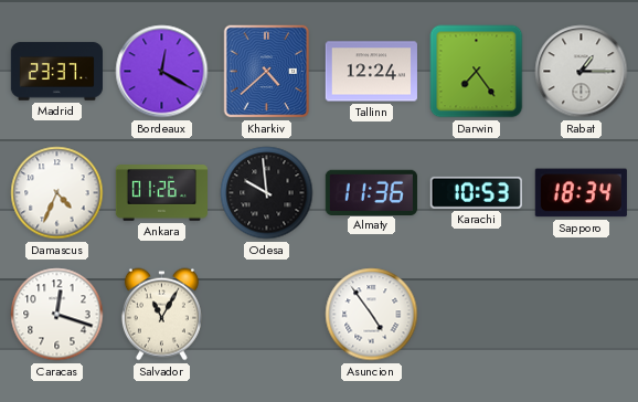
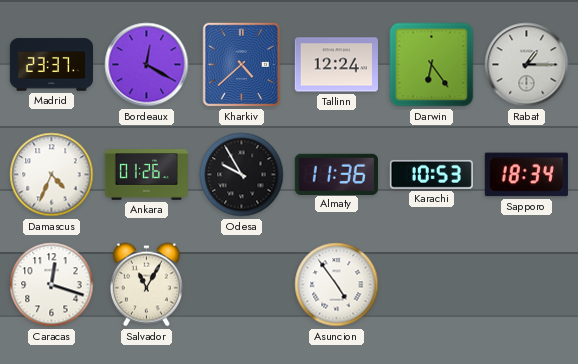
Darwin: 7:24 -> 6:24
Odesa: 9:59 -> 9:55
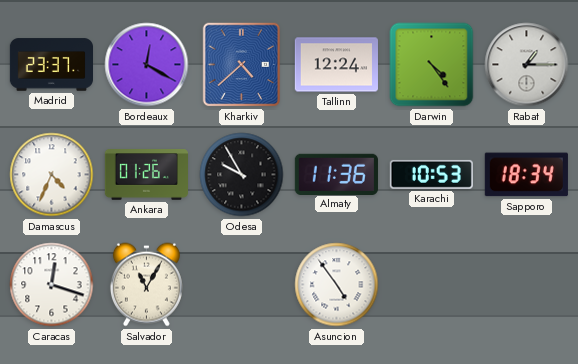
Darwin: 6:24 -> 4:24
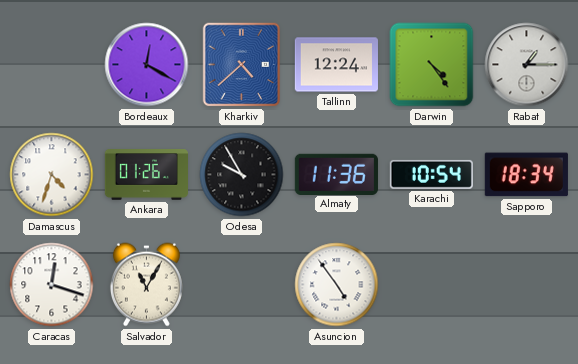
Madrid: 23:37 -> none
Damascus: 4:34 -> 4:33
Karachi: 10:53 -> 10:54
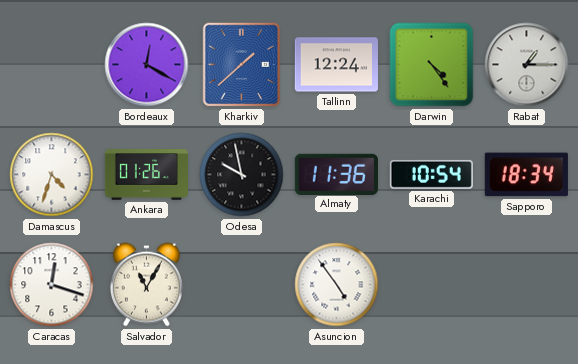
Kharkiv: 4:38 -> 1:38
Odesa: 9:55 -> 9:58
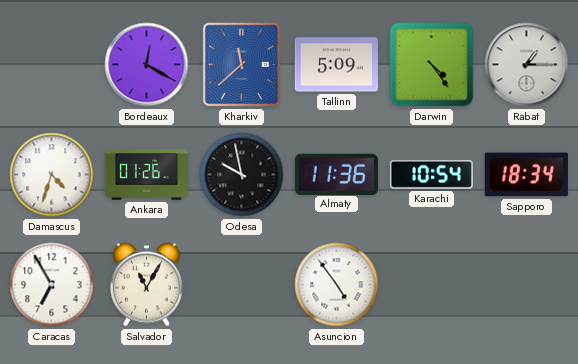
Kharkiv: 1:38 -> 11:38
Tallinn: 12:24 -> 5:09
Caracas: 12:18 -> 6:55
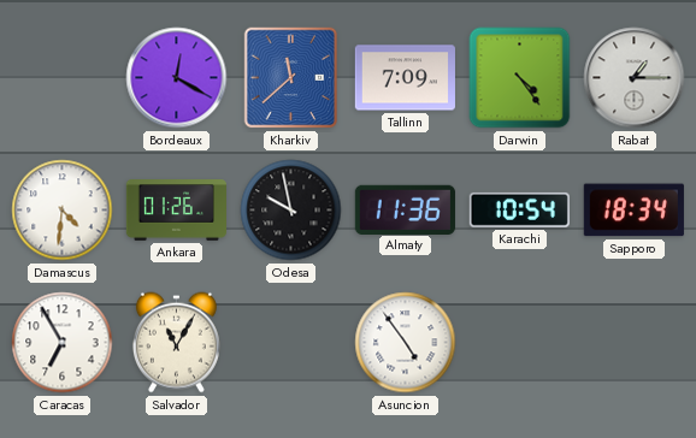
Tallinn: 5:09 -> 7:09
Damascus: 4:33 -> 4:31
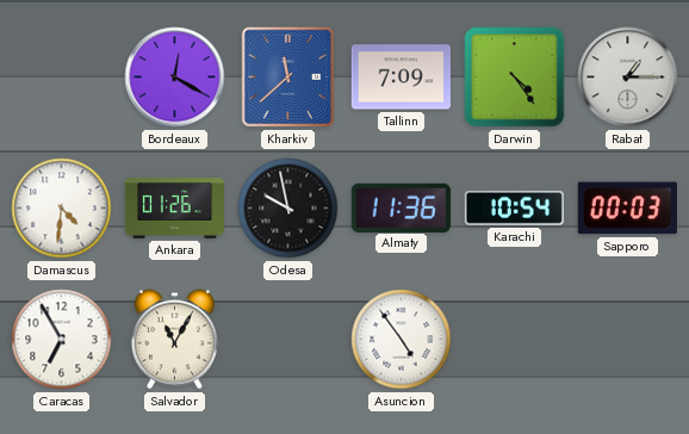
Sapporo: 18:34 -> 00:03
